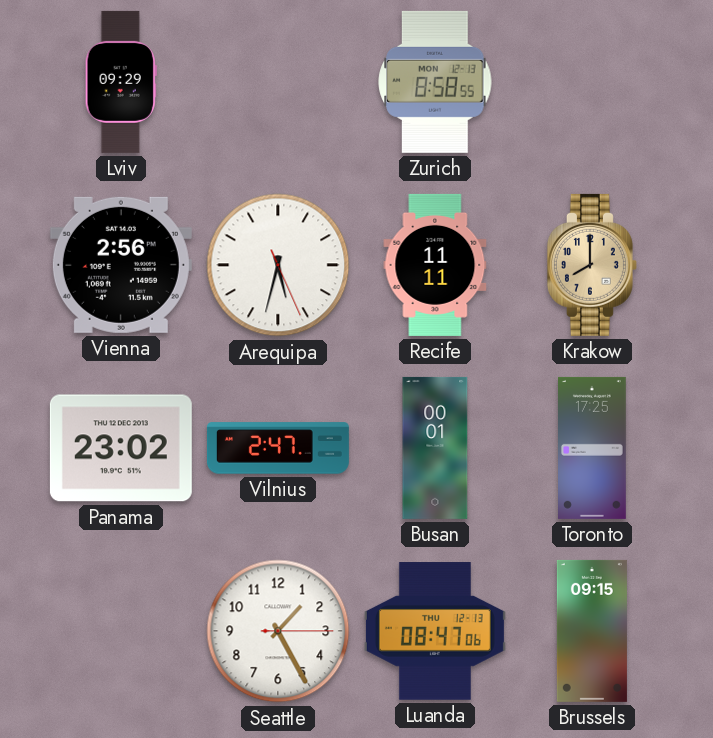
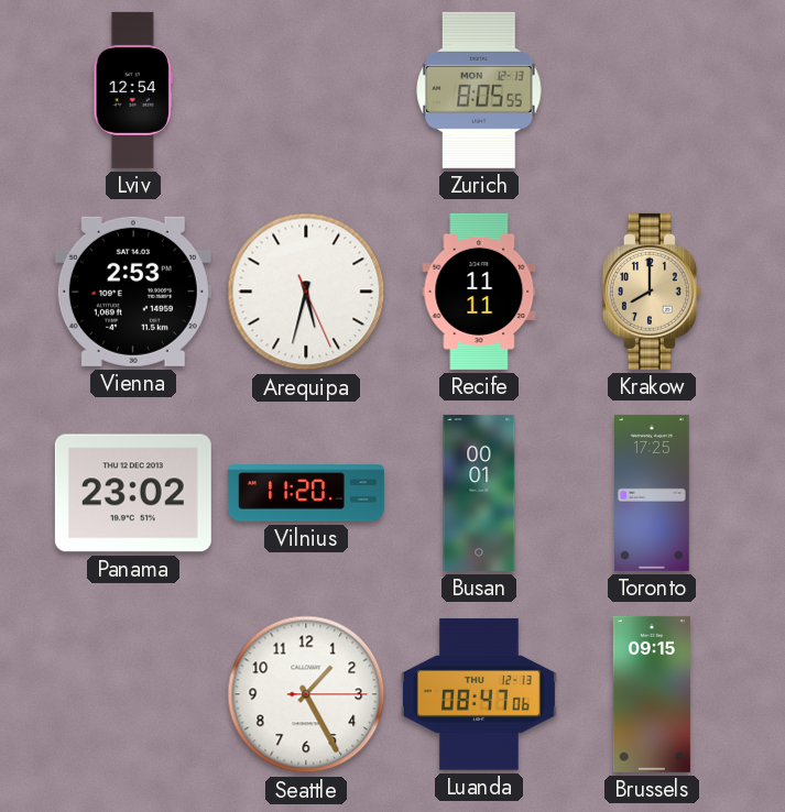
Lviv: 09:29 -> 12:54
Zurich: 8:58 -> 8:05
Vienna: 2:56 -> 2:53
Vilnius: 2:47 -> 11:20
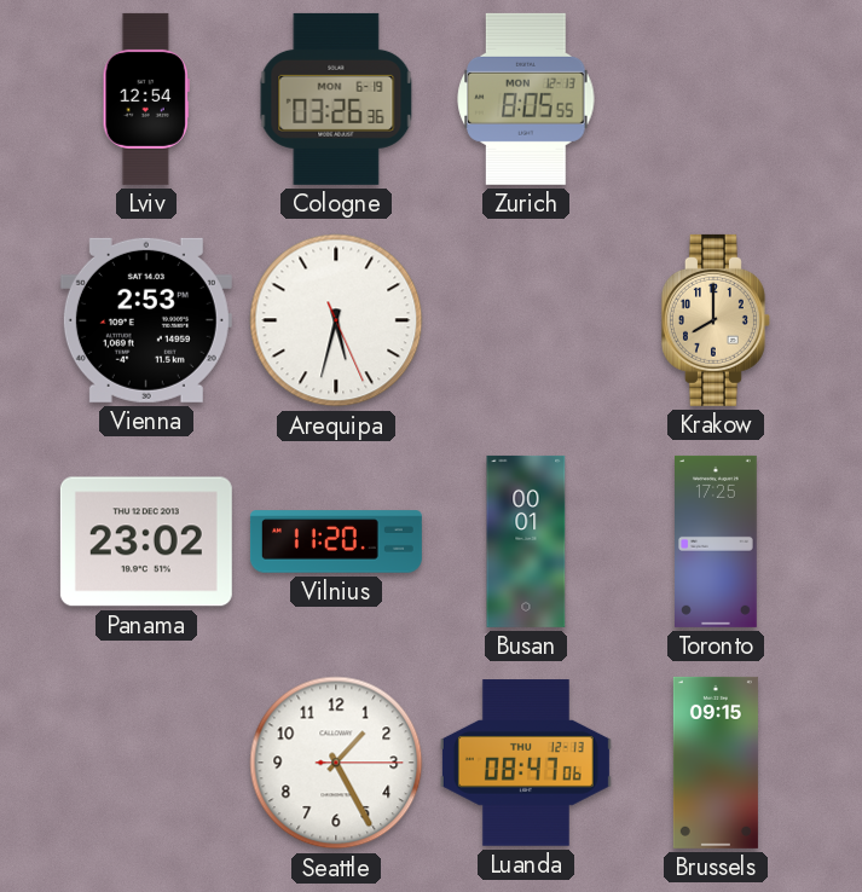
Cologne: none -> 03:26
Recife: 11:11 -> none
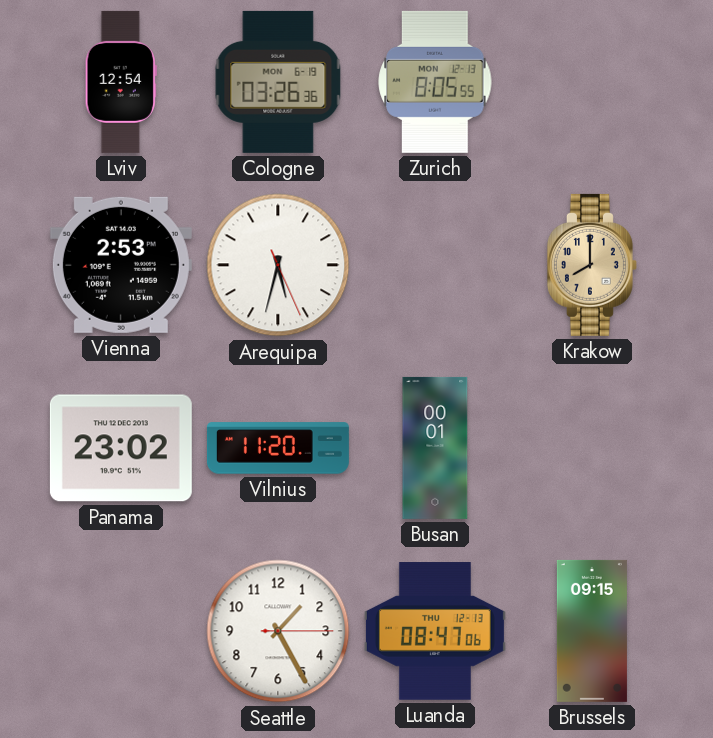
Toronto: 17:25 -> none
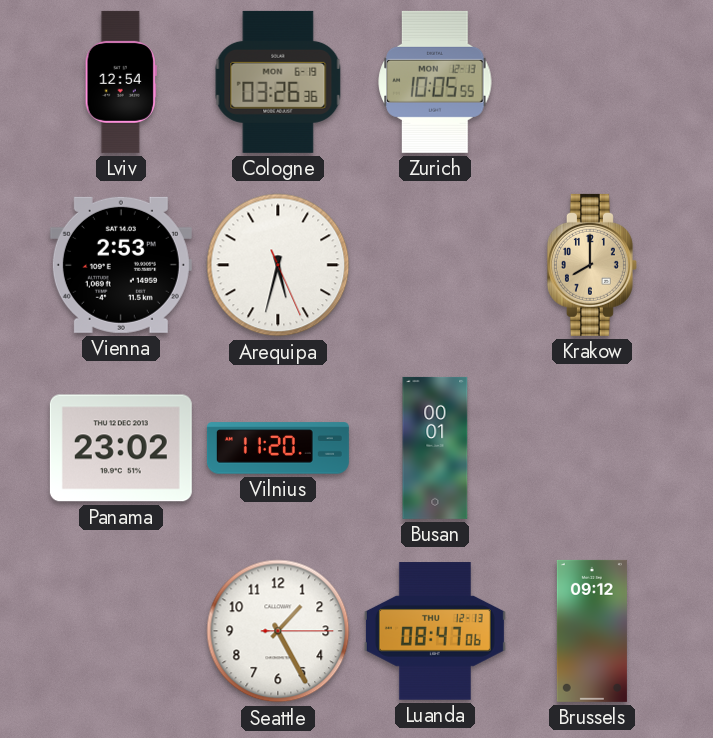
Zurich: 8:05 -> 10:05
Brussels: 09:15 -> 09:12
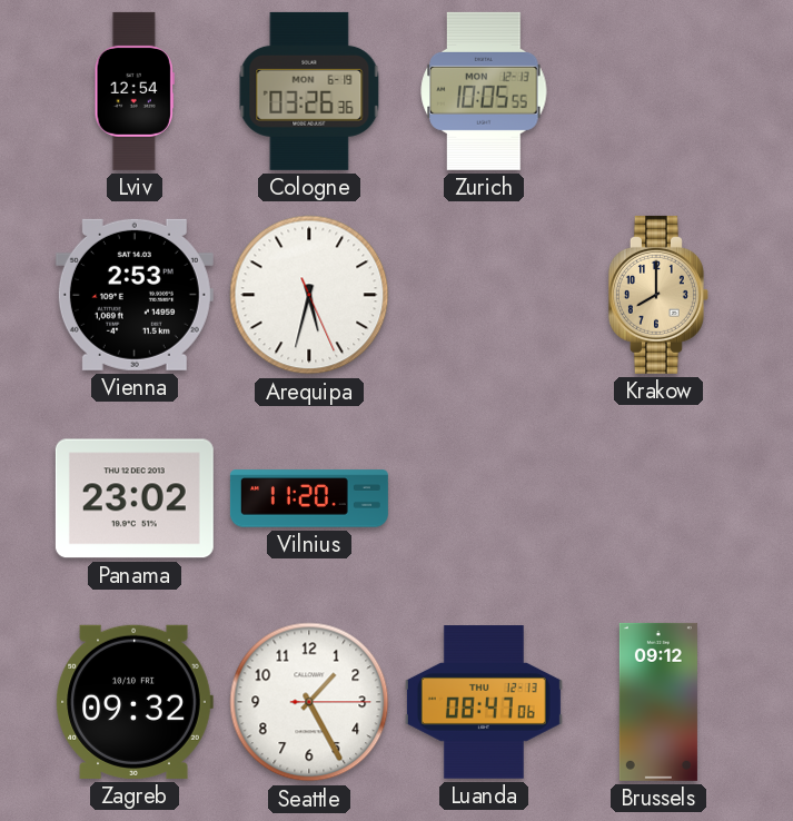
Busan: 00:01 -> none
Zagreb: none -> 09:32
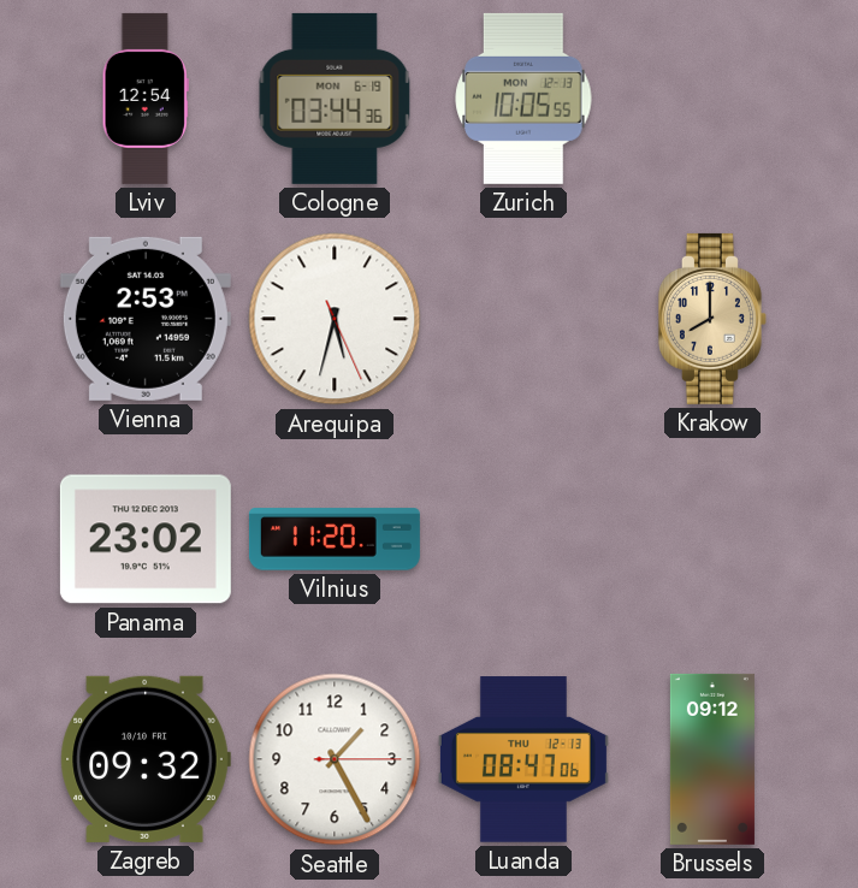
Cologne: 03:26 -> 03:44
